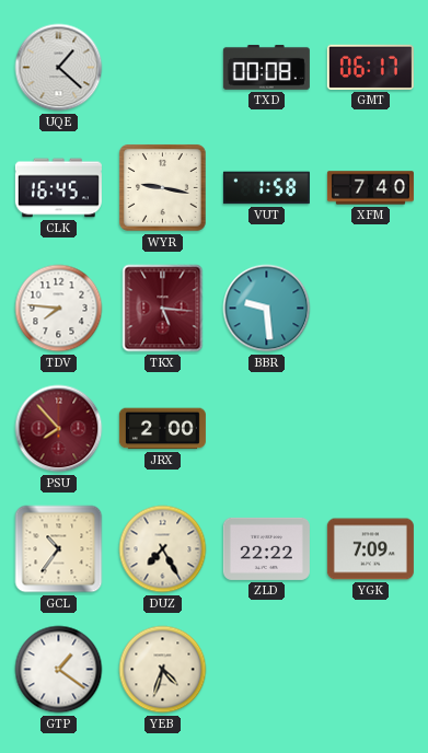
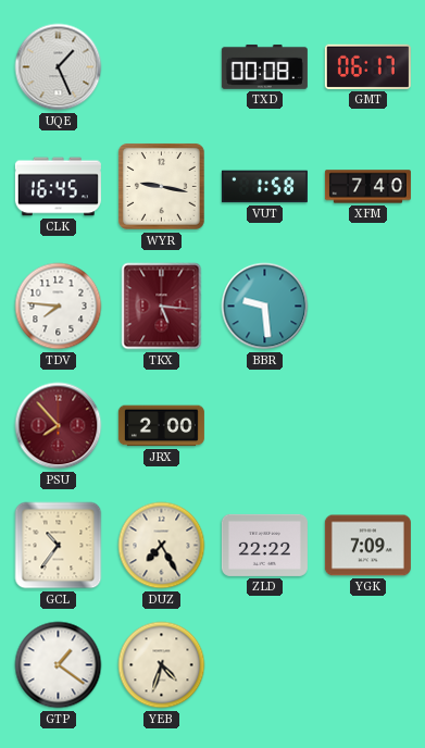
UQE: 1:22 -> 1:26
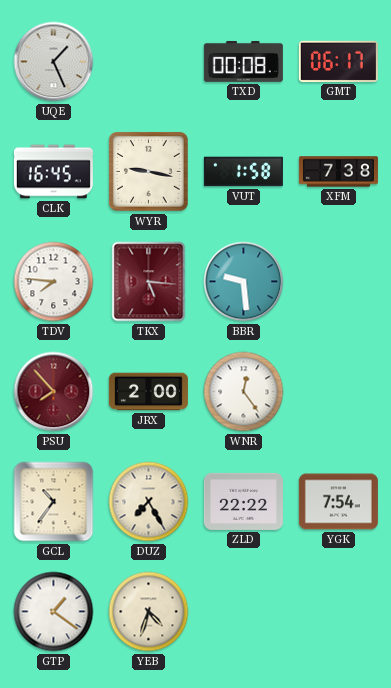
XFM: 7:40 -> 7:38
WNR: none -> 12:24
YGK: 7:09 -> 7:54
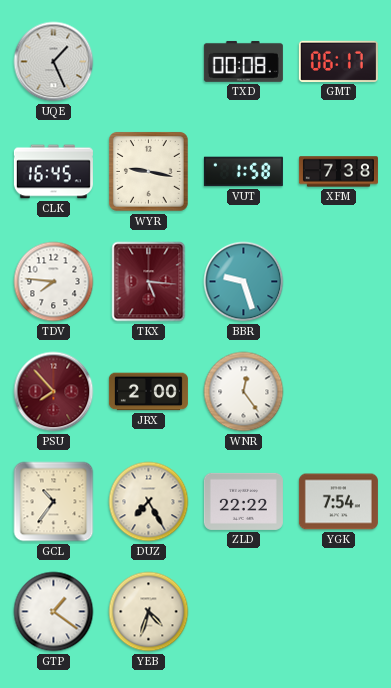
BBR: 9:29 -> 9:27
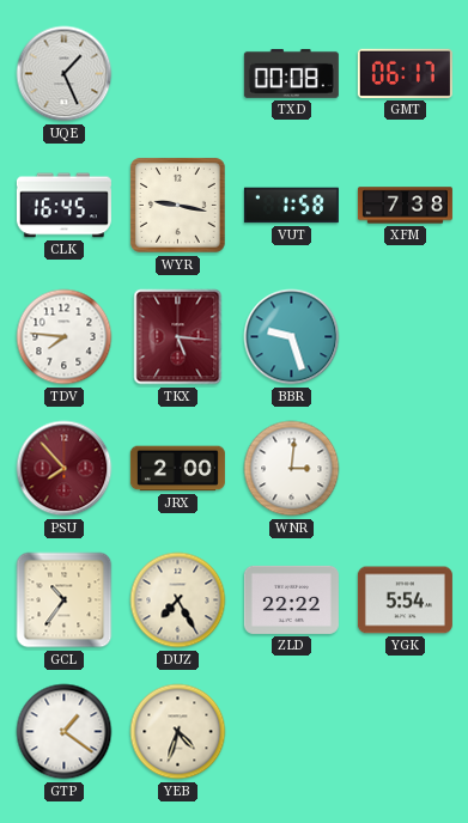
WNR: 12:24 -> 3:01
YGK: 7:54 -> 5:54
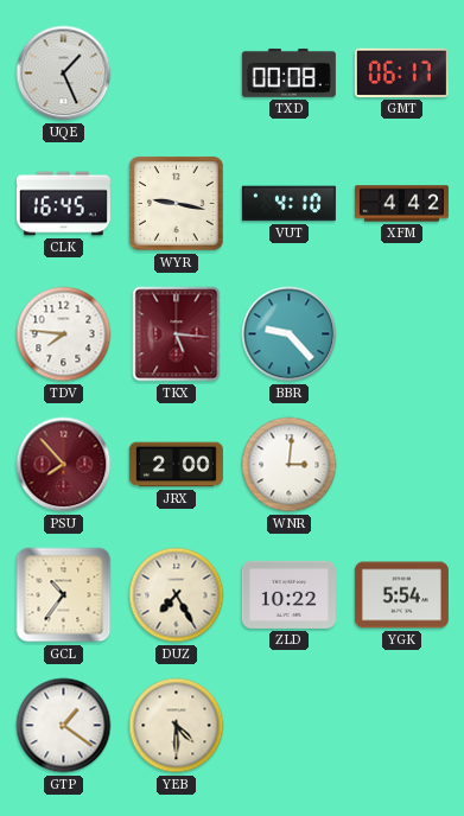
VUT: 1:58 -> 4:10
XFM: 7:38 -> 4:42
BBR: 9:27 -> 9:23
ZLD: 22:22 -> 10:22
YEB: 4:33 -> 4:30
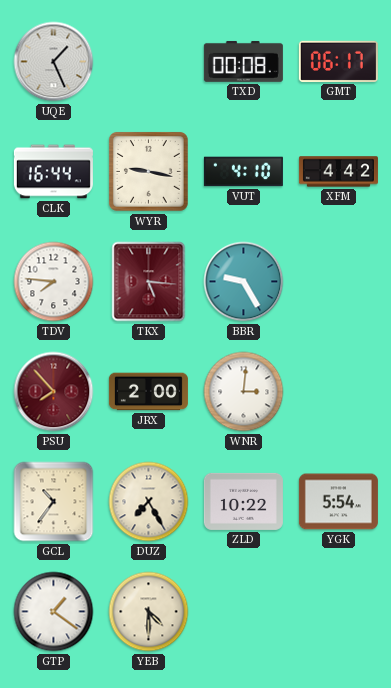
CLK: 16:45 -> 16:44
BBR: 9:23 -> 9:25
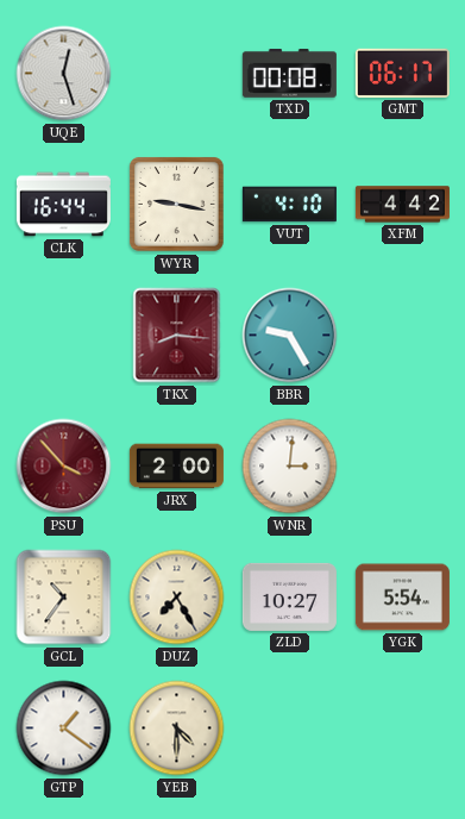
UQE: 1:26 -> 12:27
TDV: 7:46 -> none
TKX: 5:16 -> 8:16
PSU: 7:53 -> 3:53
ZLD: 10:22 -> 10:27
